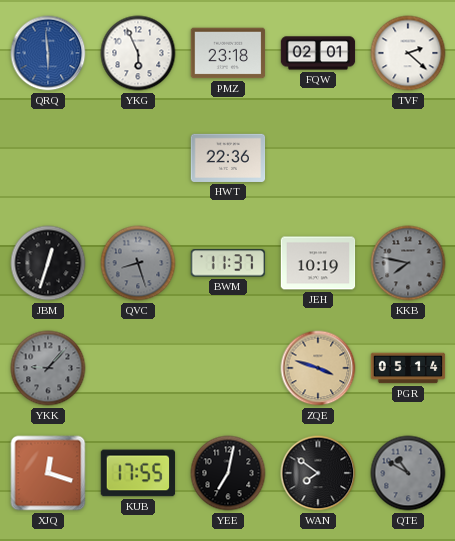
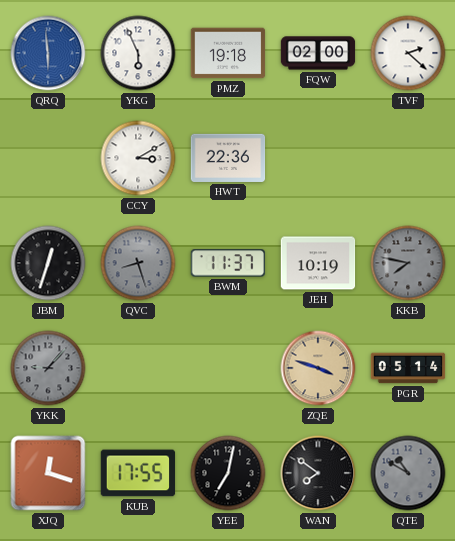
PMZ: 23:18 -> 19:18
FQW: 02:01 -> 02:00
CCY: none -> 3:10
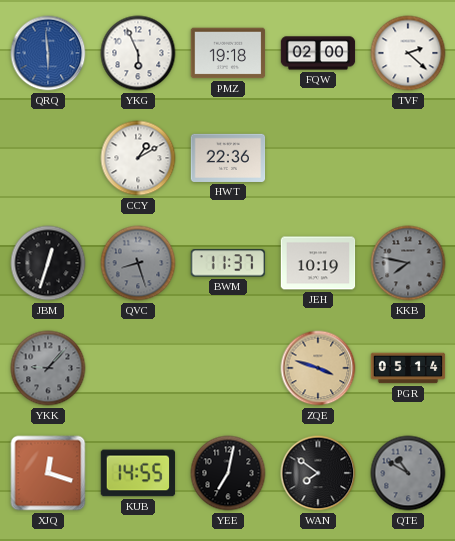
CCY: 3:10 -> 1:10
KUB: 17:55 -> 14:55
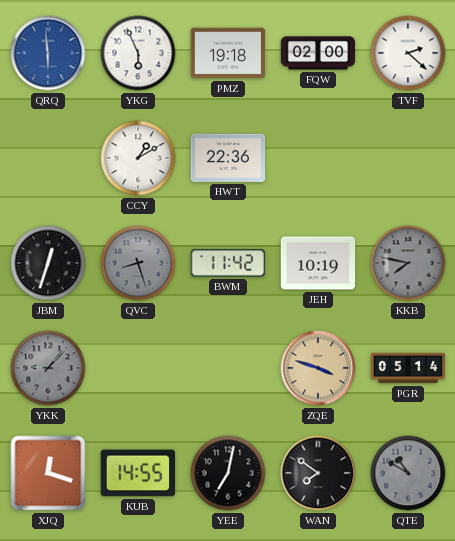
BWM: 11:37 -> 11:42
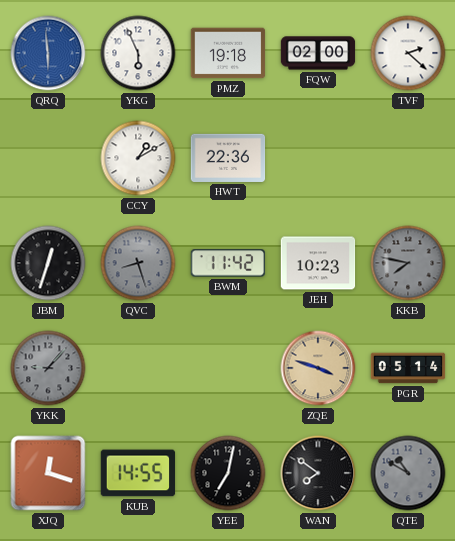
JEH: 10:19 -> 10:23
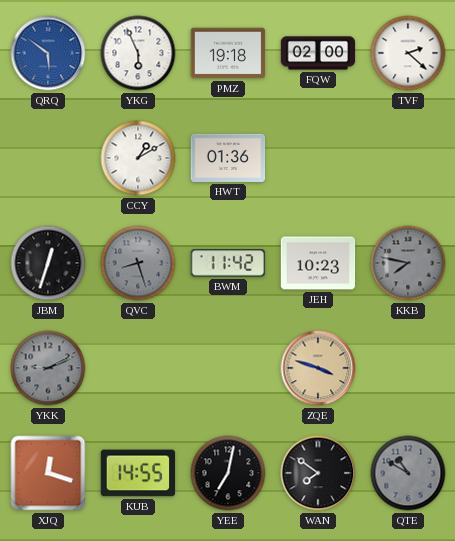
QRQ: 5:59 -> 5:51
HWT: 22:36 -> 01:36
YKK: 9:07 -> 9:11
PGR: 05:14 -> none
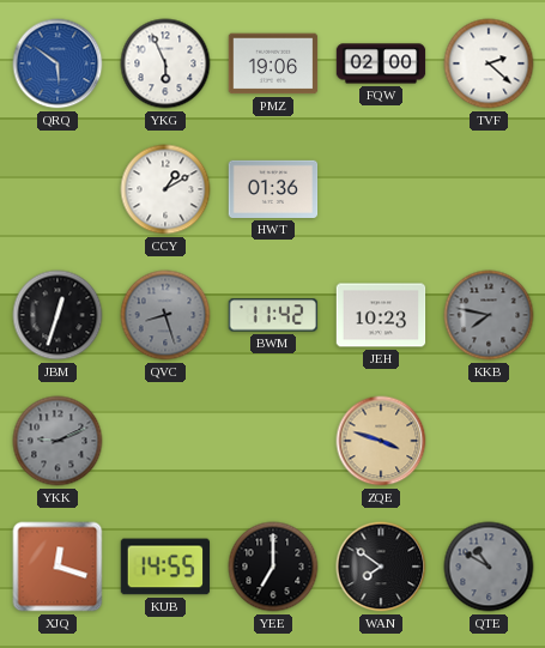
PMZ: 19:18 -> 19:06
YEE: 7:02 -> 7:00
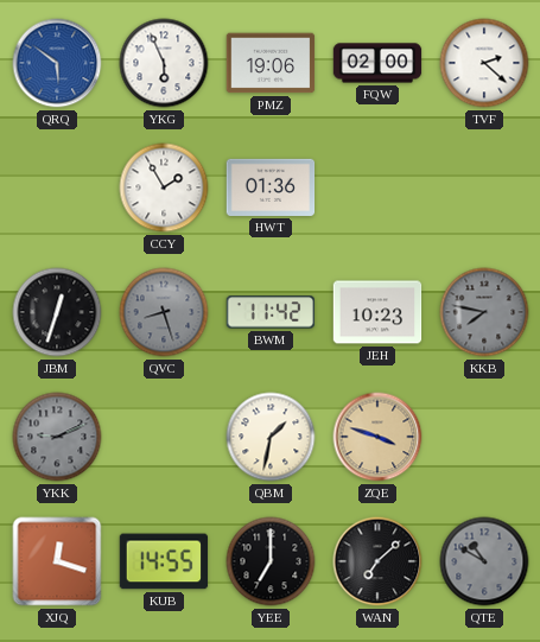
CCY: 1:10 -> 1:55
QBM: none -> 1:32
WAN: 7:51 -> 7:08
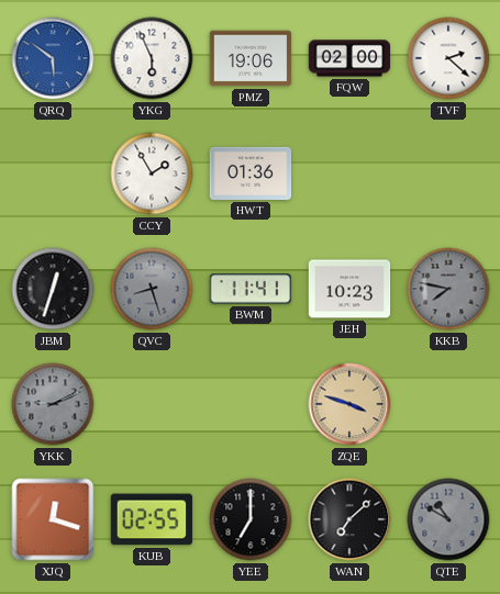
BWM: 11:42 -> 11:41
QBM: 1:32 -> none
KUB: 14:55 -> 02:55
